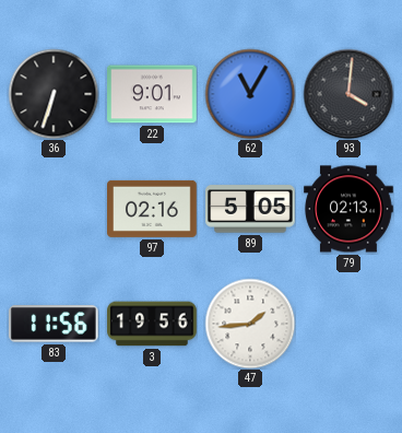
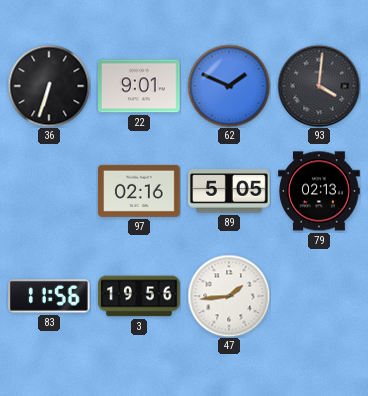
62: 11:05 -> 1:49
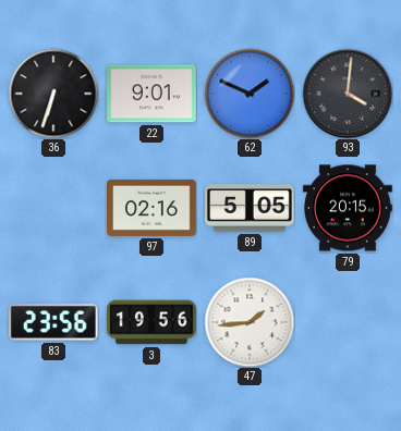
79: 02:13 -> 20:15
83: 11:56 -> 23:56
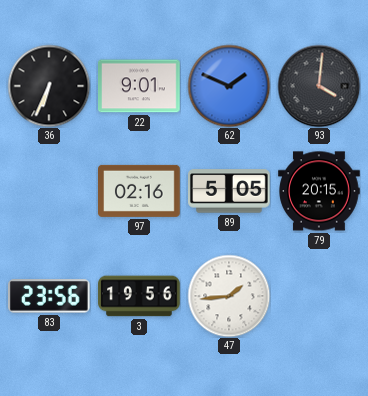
36: 6:33 -> 6:34
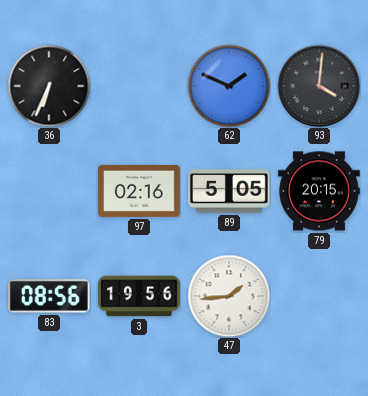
22: 9:01 -> none
83: 23:56 -> 08:56
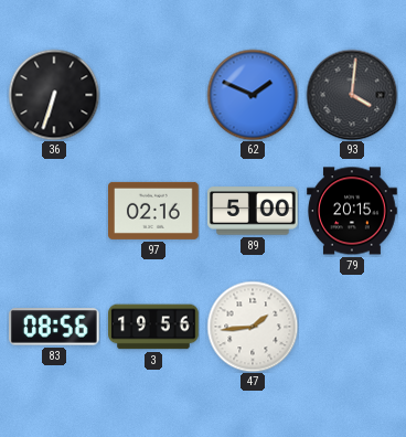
36: 6:34 -> 6:33
89: 5:05 -> 5:00
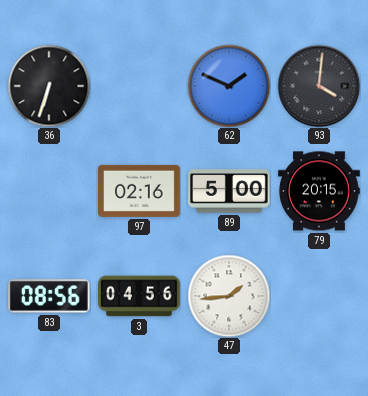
3: 19:56 -> 04:56
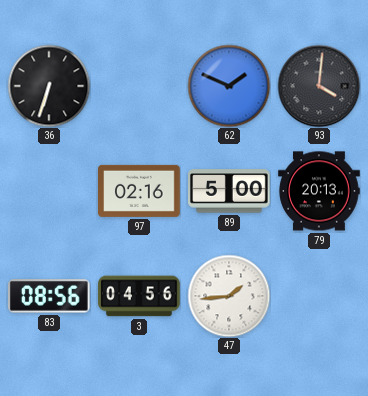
79: 20:15 -> 20:13
